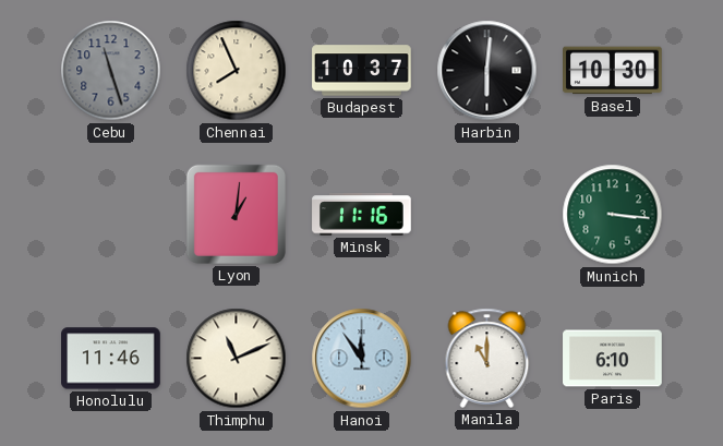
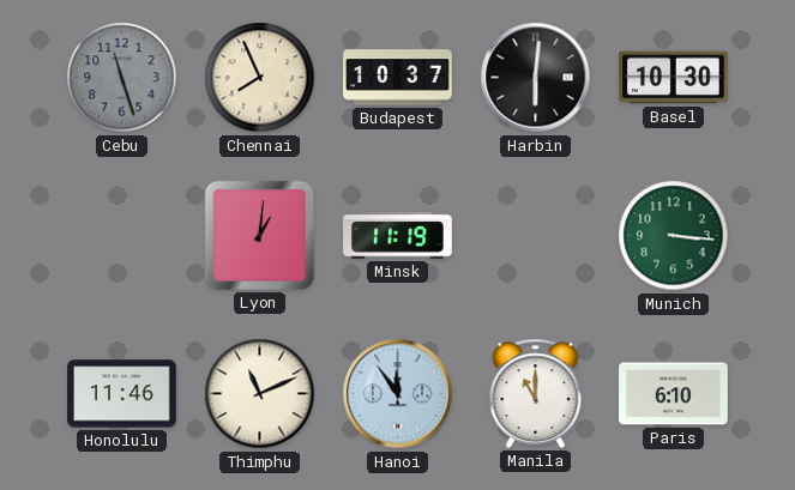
Minsk: 11:16 -> 11:19
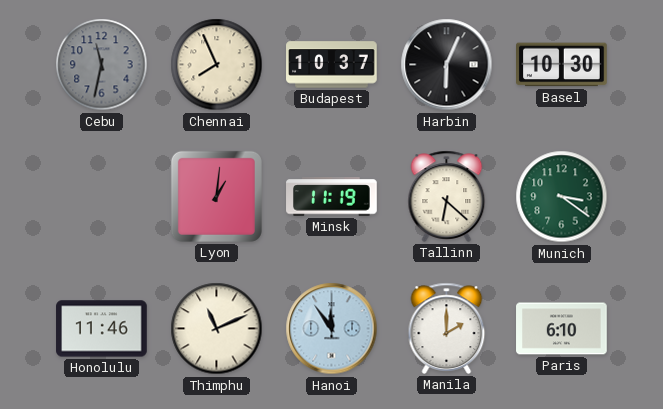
Cebu: 11:27 -> 11:32
Harbin: 6:01 -> 6:04
Tallinn: none -> 6:22
Munich: 3:16 -> 3:21
Manila: 11:00 -> 2:00
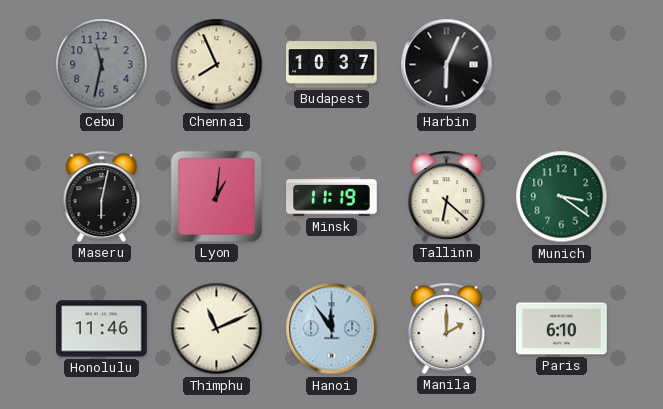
Basel: 10:30 -> none
Maseru: none -> 6:02
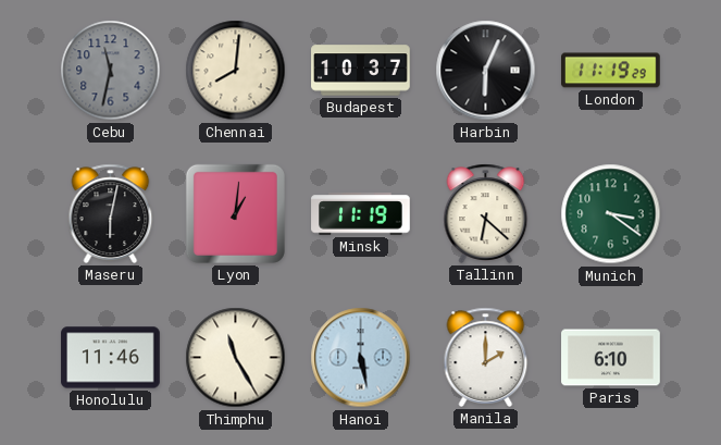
Chennai: 7:56 -> 8:01
London: none -> 11:19
Thimphu: 11:11 -> 11:25
Hanoi: 11:54 -> 5:28
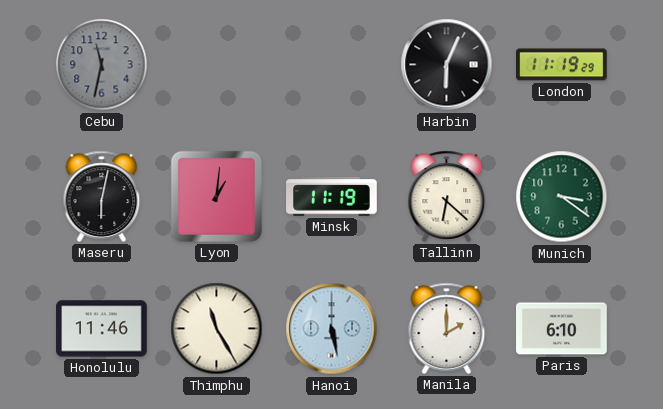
Chennai: 8:01 -> none
Budapest: 10:37 -> none
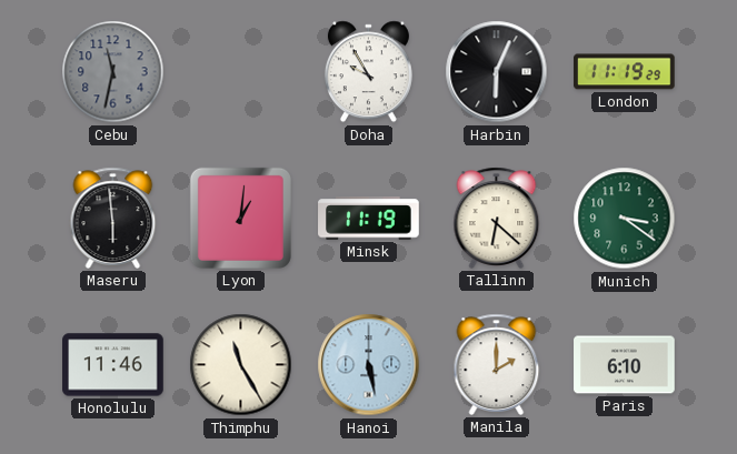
Doha: none -> 9:55
Maseru: 6:02 -> 5:59
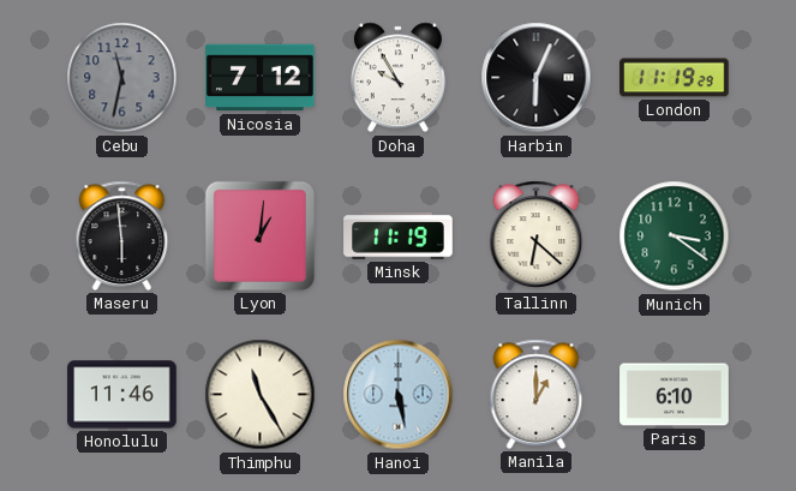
Nicosia: none -> 7:12
Manila: 2:00 -> 1:00
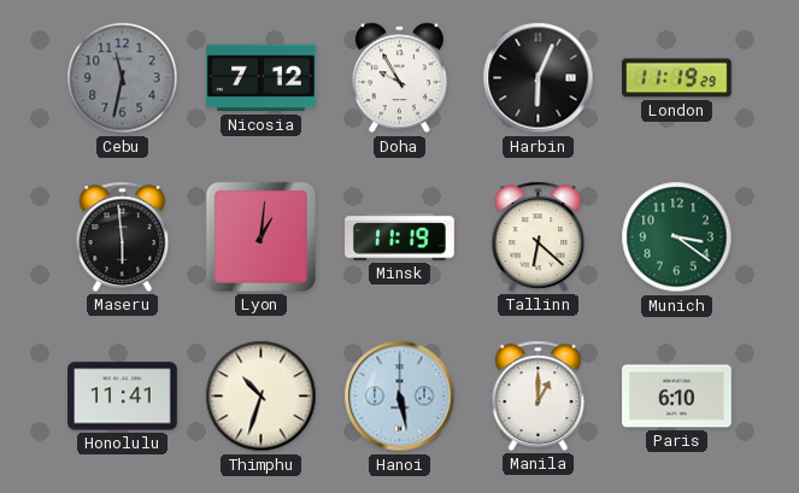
Honolulu: 11:46 -> 11:41
Thimphu: 11:25 -> 10:33
